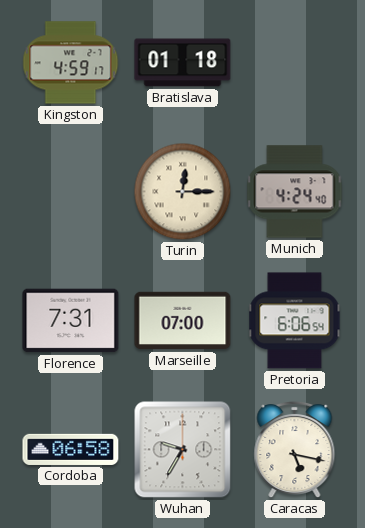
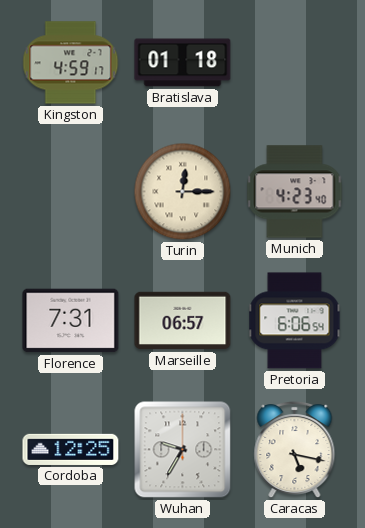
Munich: 4:24 -> 4:23
Marseille: 07:00 -> 06:57
Cordoba: 06:58 -> 12:25
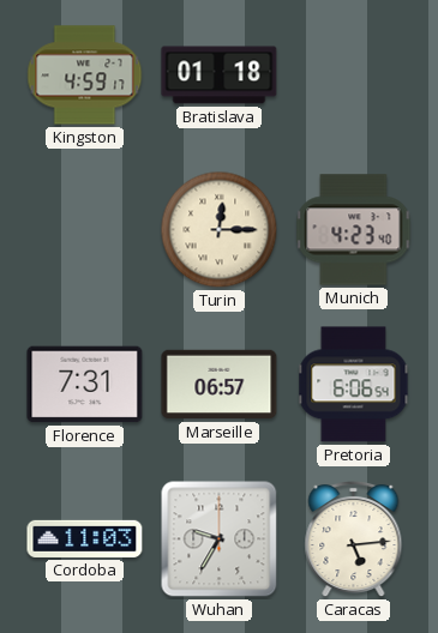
Cordoba: 12:25 -> 11:03
Caracas: 5:17 -> 5:14
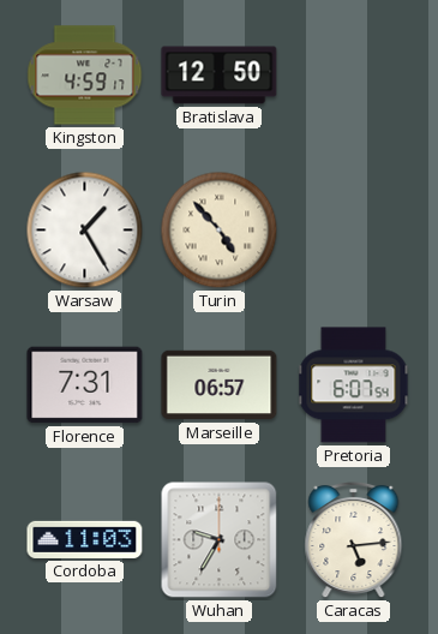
Bratislava: 01:18 -> 12:50
Warsaw: none -> 1:25
Turin: 12:15 -> 4:53
Munich: 4:23 -> none
Pretoria: 6:06 -> 6:07
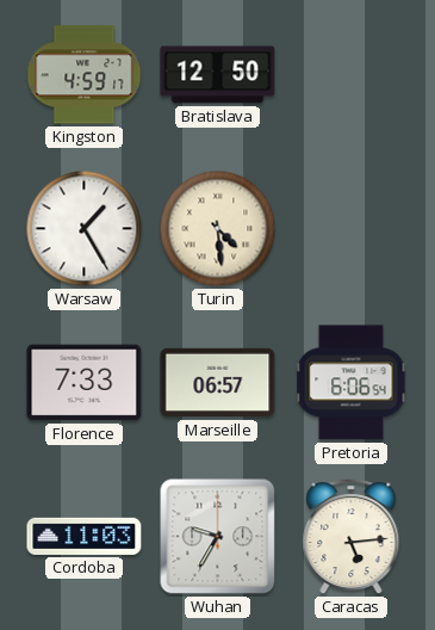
Turin: 4:53 -> 4:29
Florence: 7:31 -> 7:33
Pretoria: 6:07 -> 6:06
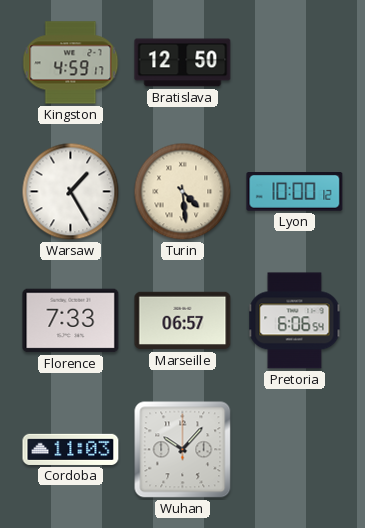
Lyon: none -> 10:00
Wuhan: 9:35 -> 10:07
Caracas: 5:14 -> none
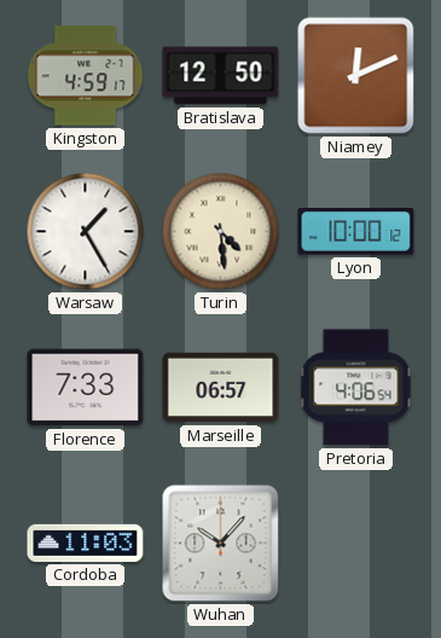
Niamey: none -> 12:11
Pretoria: 6:06 -> 4:06
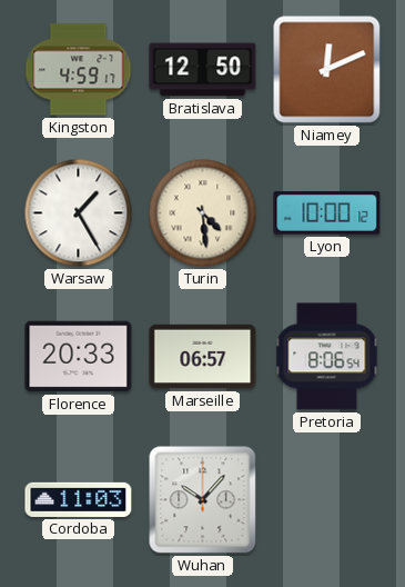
Florence: 7:33 -> 20:33
Pretoria: 4:06 -> 8:06
